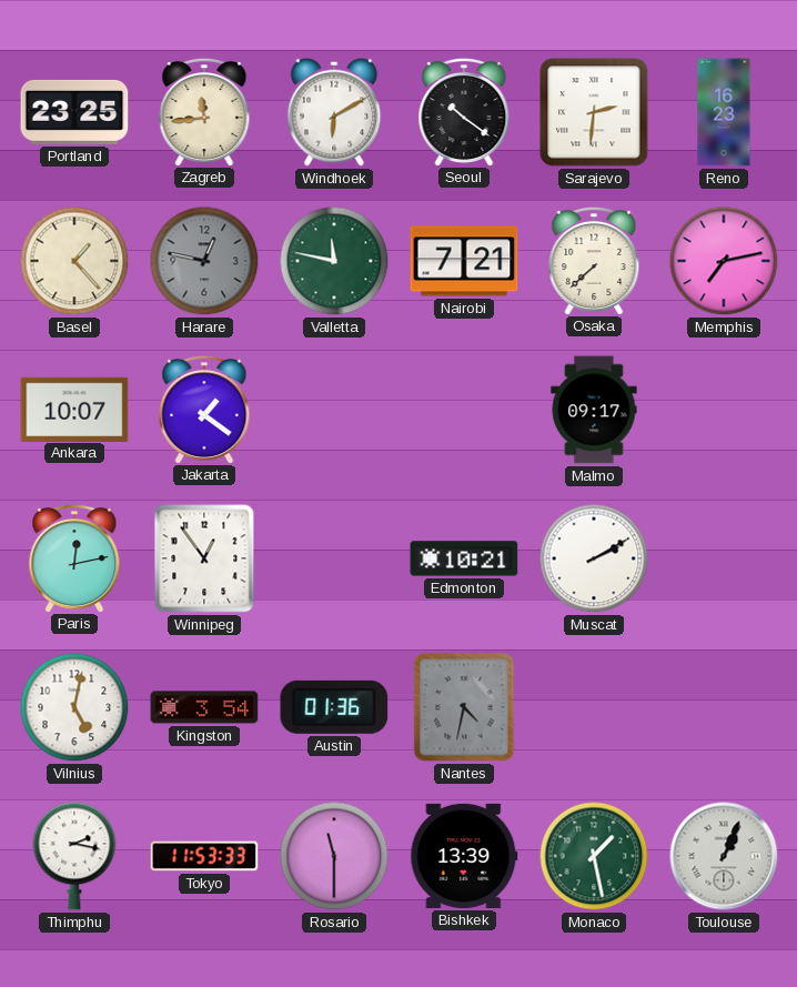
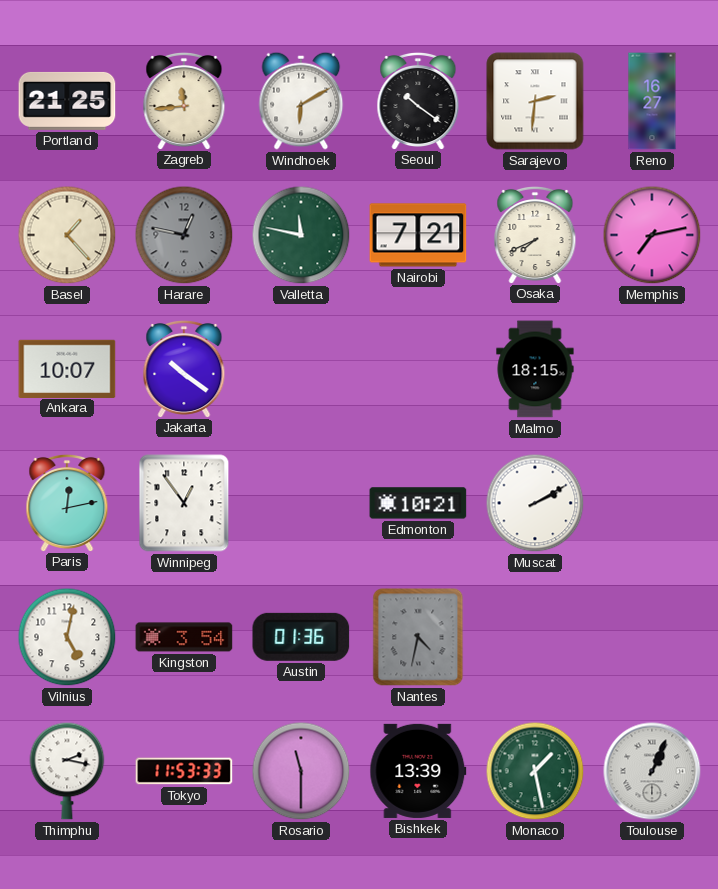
Portland: 23:25 -> 21:25
Reno: 16:23 -> 16:27
Osaka: 7:38 -> 7:41
Jakarta: 1:21 -> 10:21
Malmo: 09:17 -> 18:15
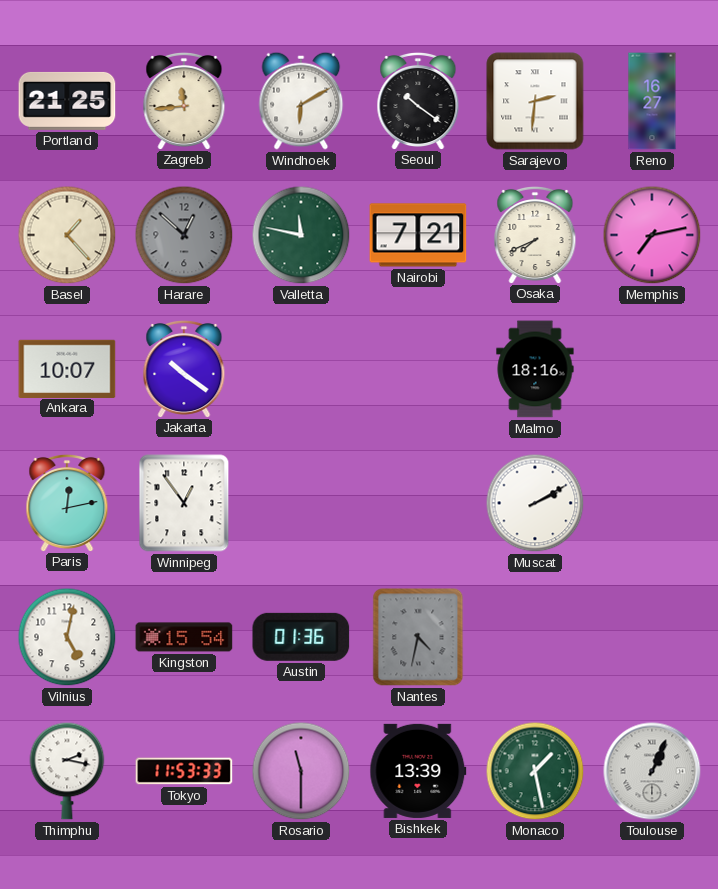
Harare: 12:47 -> 12:52
Malmo: 18:15 -> 18:16
Edmonton: 10:21 -> none
Kingston: 3:54 -> 15:54
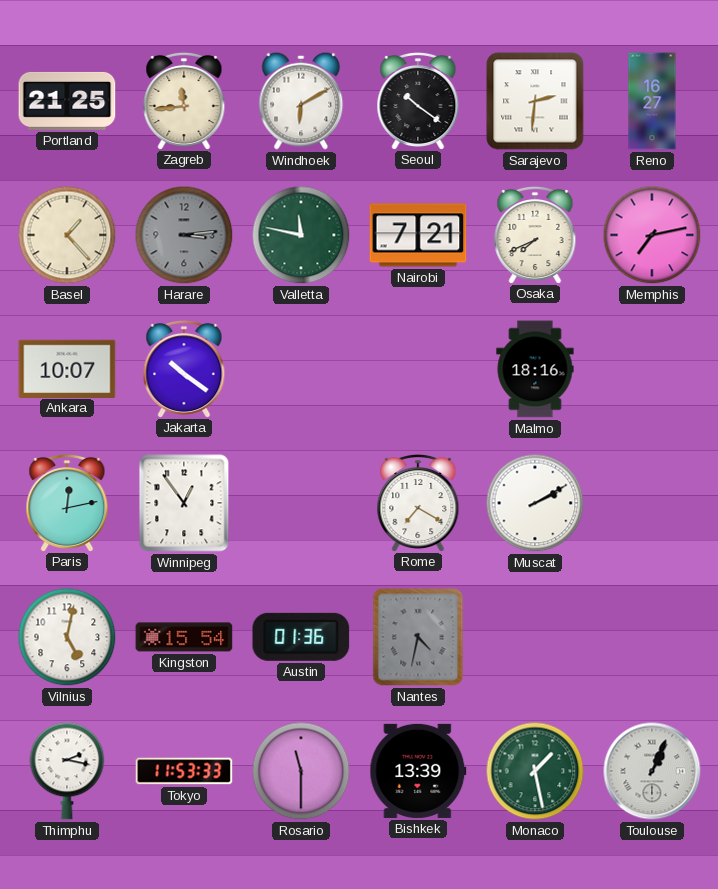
Harare: 12:52 -> 3:14
Rome: none -> 7:20
